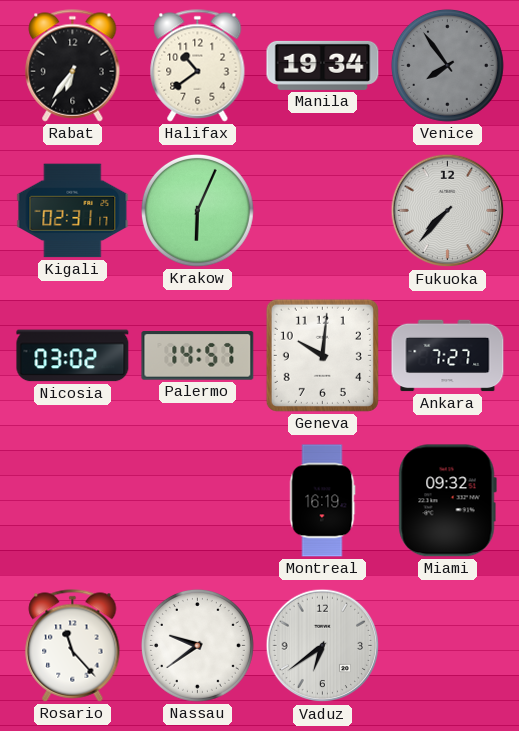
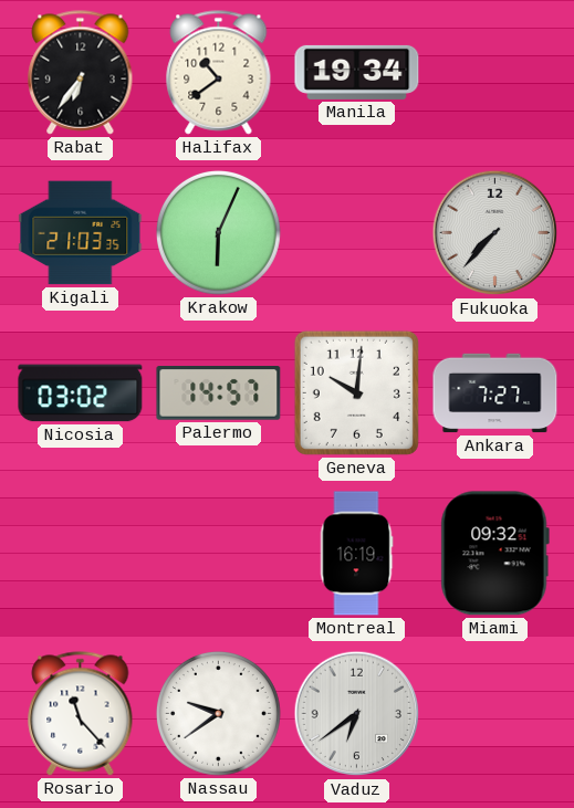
Venice: 7:54 -> none
Kigali: 02:31 -> 21:03
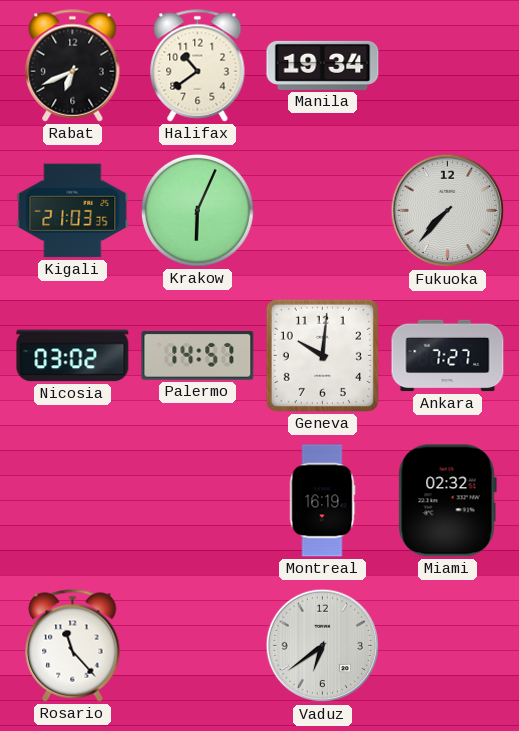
Rabat: 6:36 -> 6:41
Miami: 09:32 -> 02:32
Nassau: 9:39 -> none
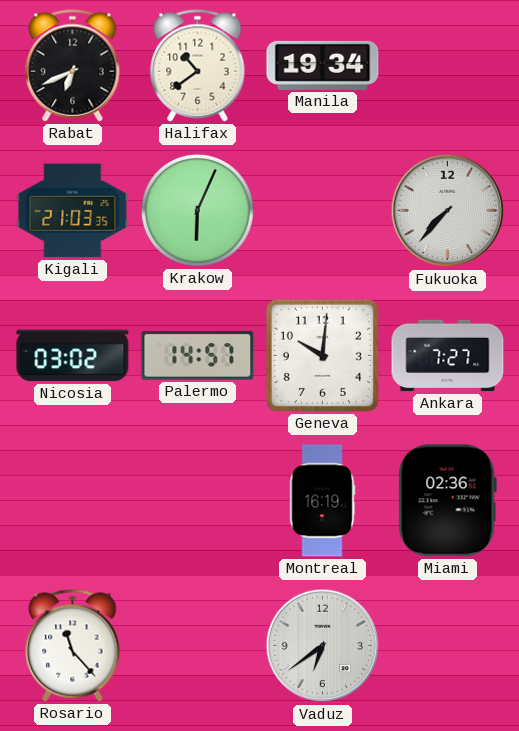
Miami: 02:32 -> 02:36
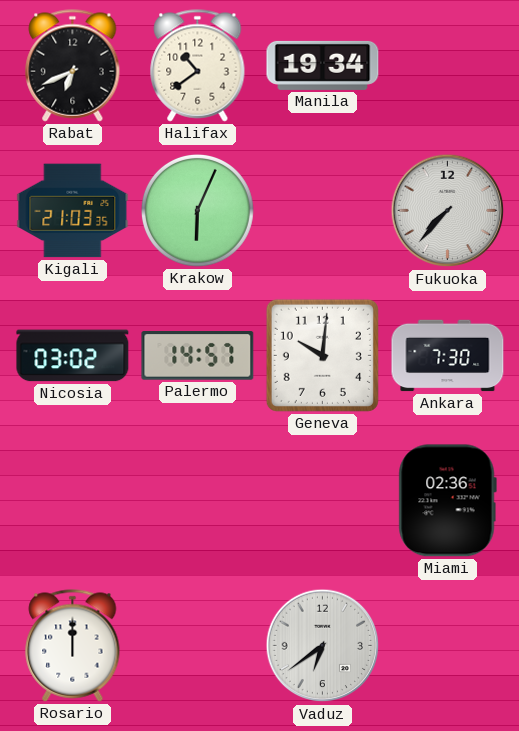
Ankara: 7:27 -> 7:30
Montreal: 16:19 -> none
Rosario: 11:23 -> 12:00
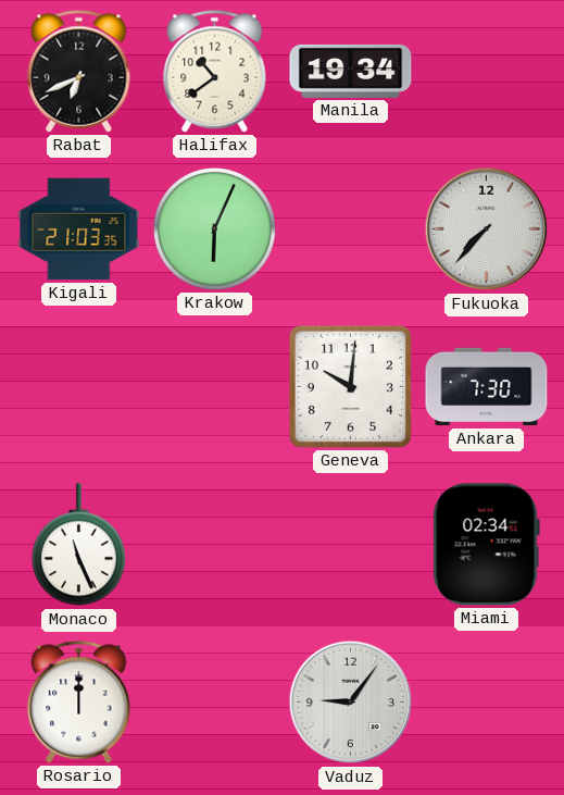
Nicosia: 03:02 -> none
Palermo: 14:57 -> none
Monaco: none -> 11:26
Miami: 02:36 -> 02:34
Vaduz: 6:39 -> 9:06
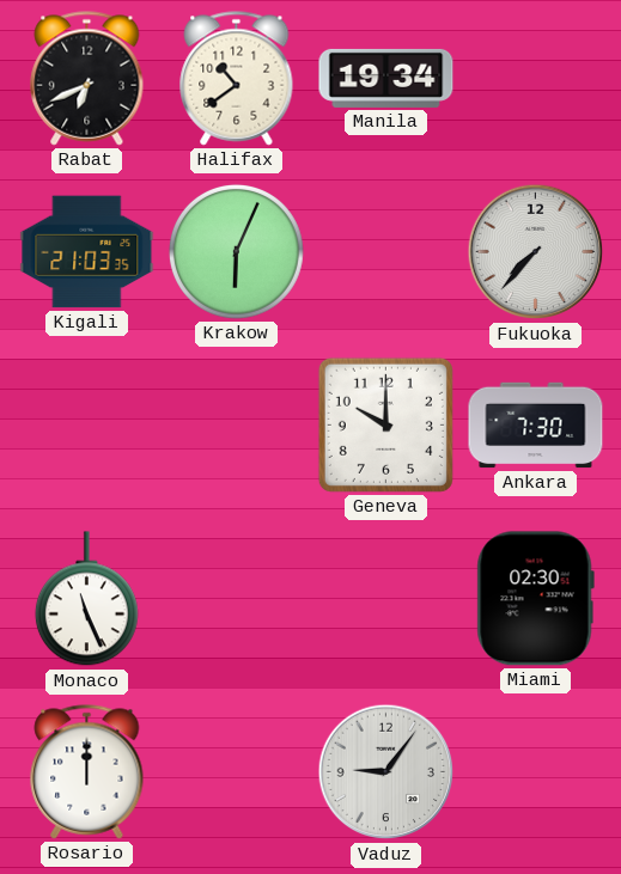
Geneva: 10:01 -> 10:00
Miami: 02:34 -> 02:30
